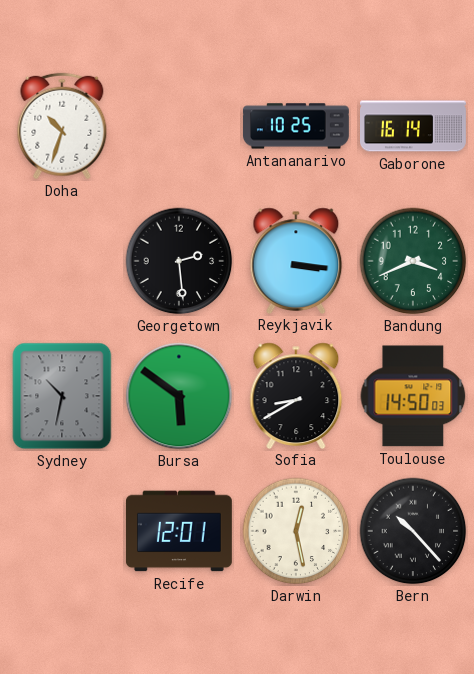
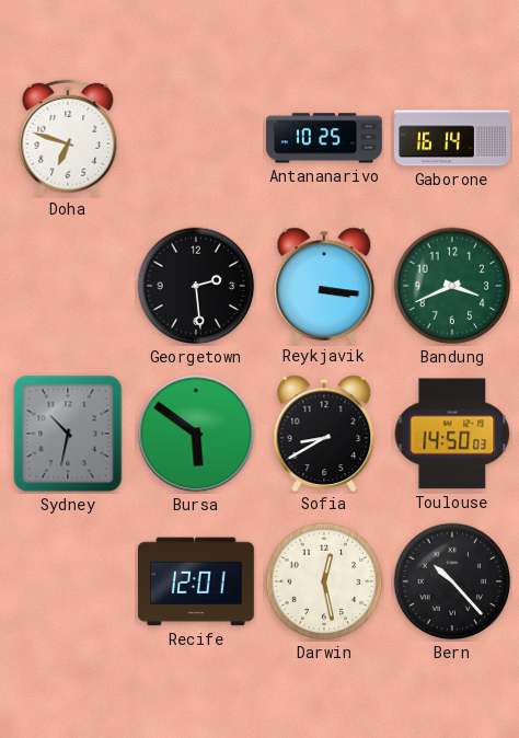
Doha: 10:33 -> 6:48
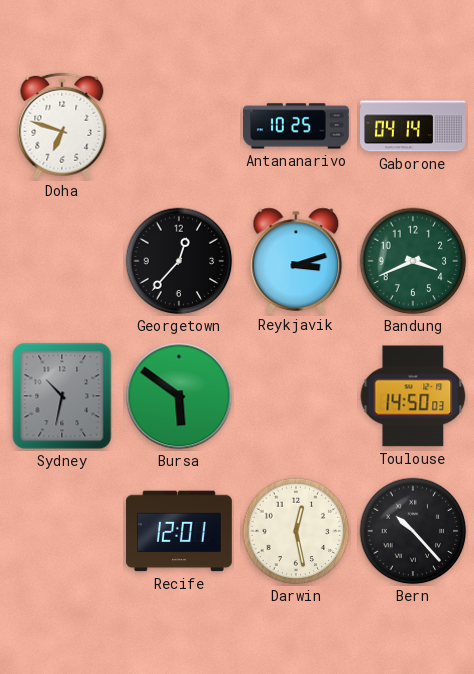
Gaborone: 16:14 -> 04:14
Georgetown: 2:29 -> 12:37
Reykjavik: 3:16 -> 3:12
Sofia: 8:40 -> none
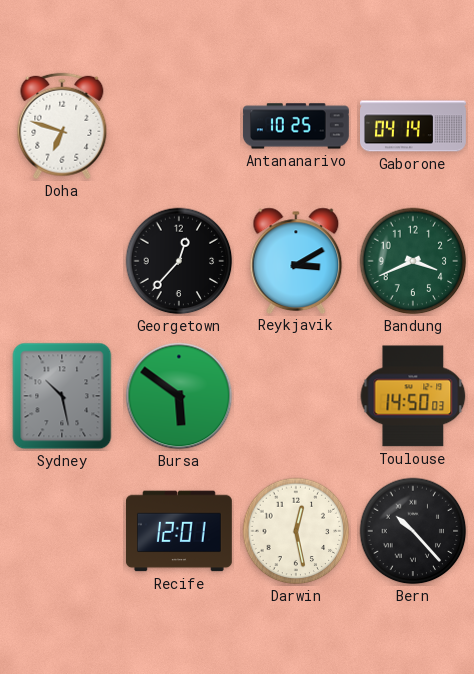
Reykjavik: 3:12 -> 3:10
Sydney: 10:32 -> 10:28
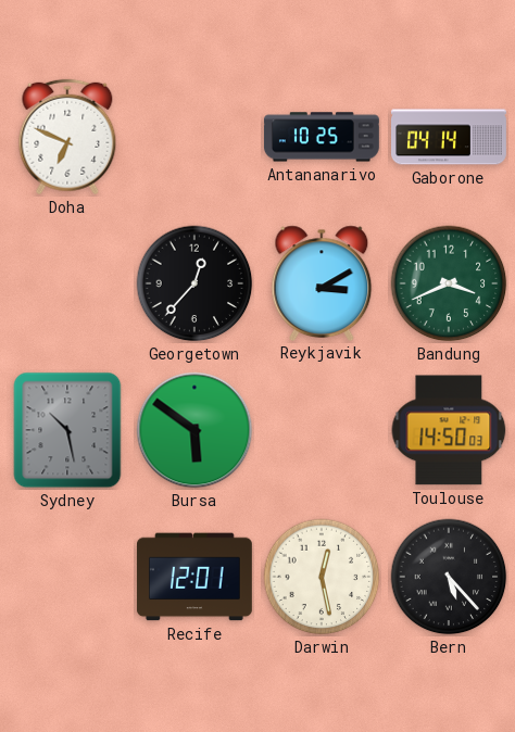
Doha: 6:48 -> 6:49
Bern: 10:23 -> 5:23
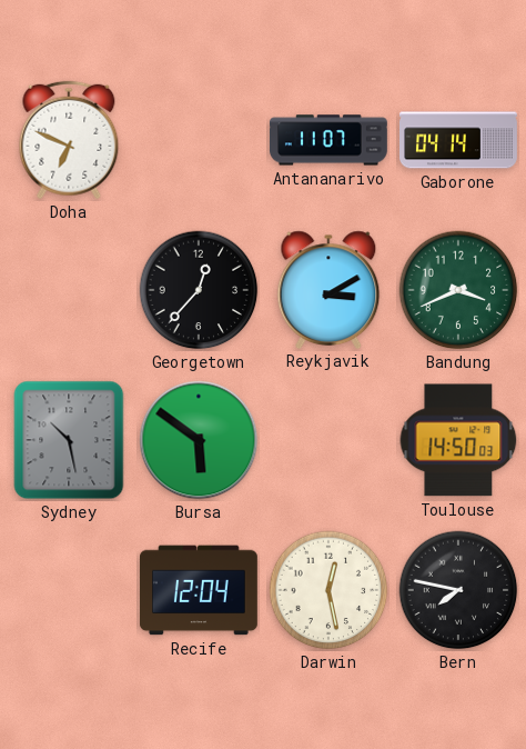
Antananarivo: 10:25 -> 11:07
Recife: 12:01 -> 12:04
Bern: 5:23 -> 7:47
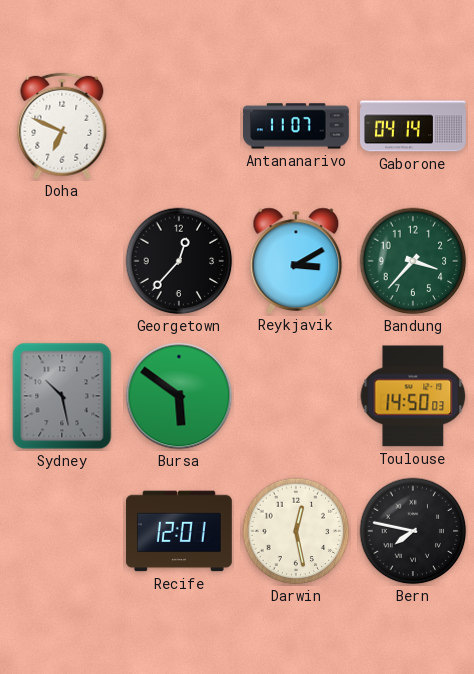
Bandung: 3:41 -> 3:37
Recife: 12:04 -> 12:01
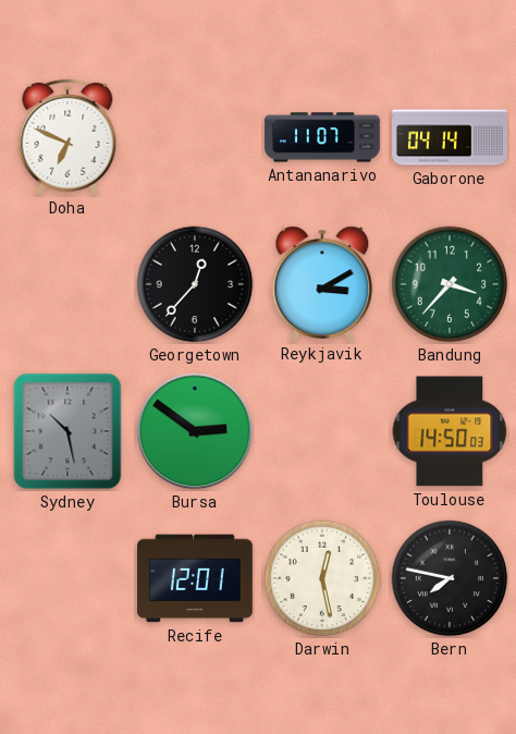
Bursa: 5:51 -> 2:51
